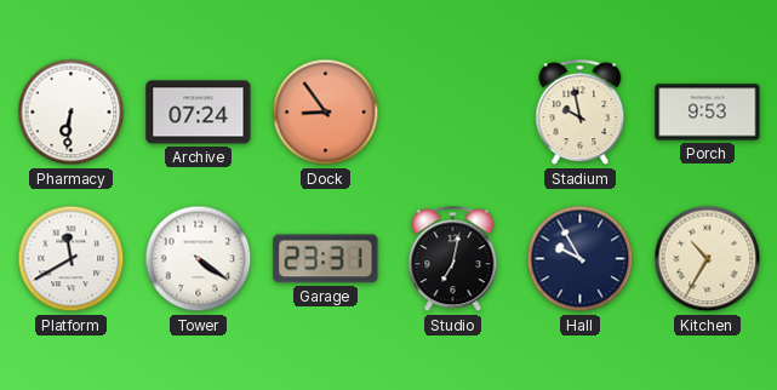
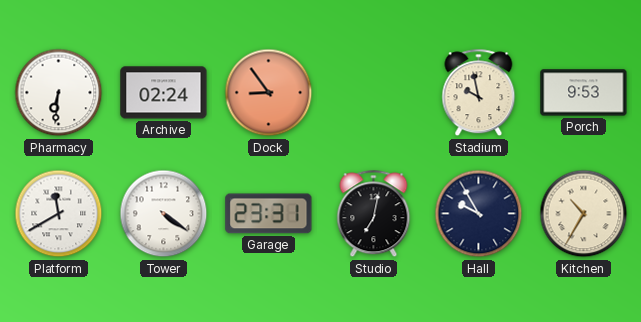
Archive: 07:24 -> 02:24
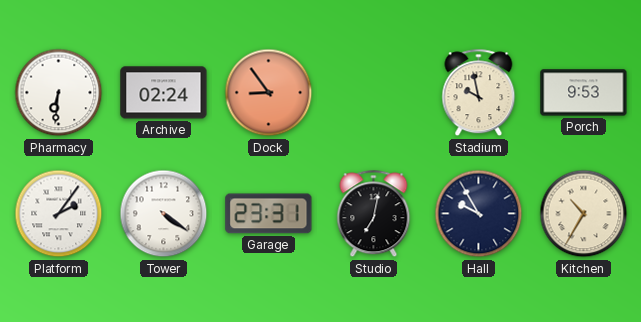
Platform: 11:40 -> 2:06
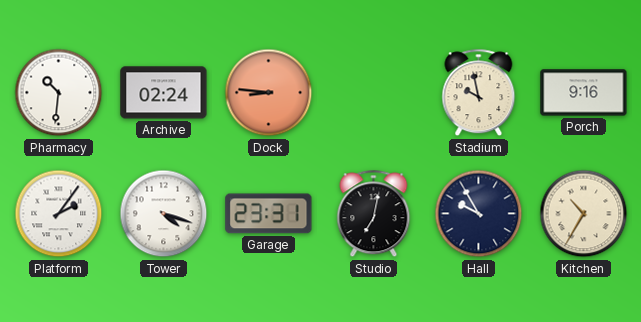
Pharmacy: 6:31 -> 10:31
Dock: 8:54 -> 8:46
Porch: 9:53 -> 9:16
Tower: 4:21 -> 4:18
